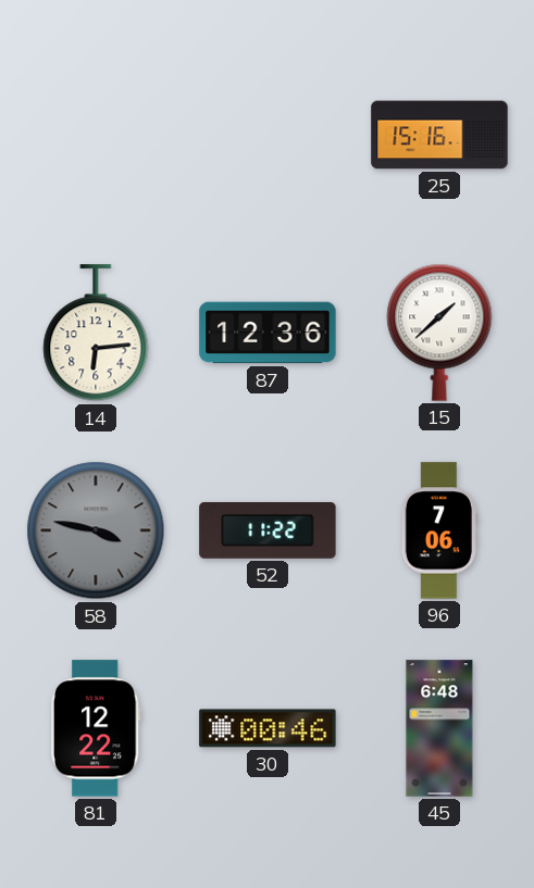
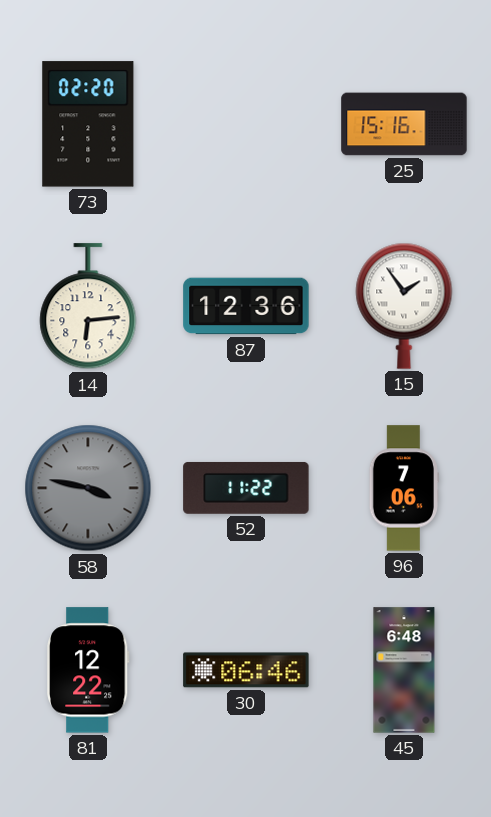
73: none -> 02:20
15: 1:38 -> 1:54
30: 00:46 -> 06:46
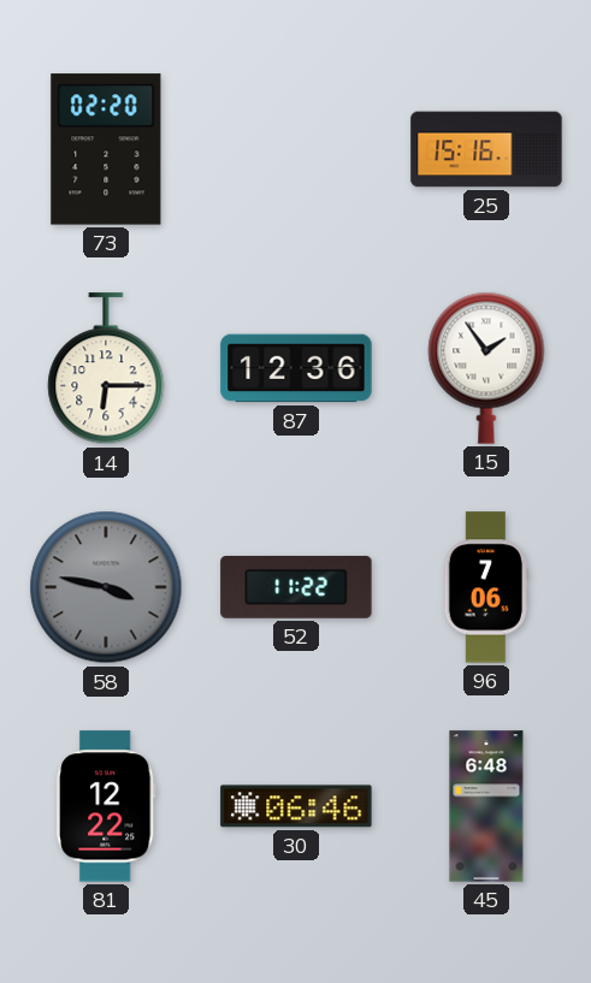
14: 6:14 -> 6:15
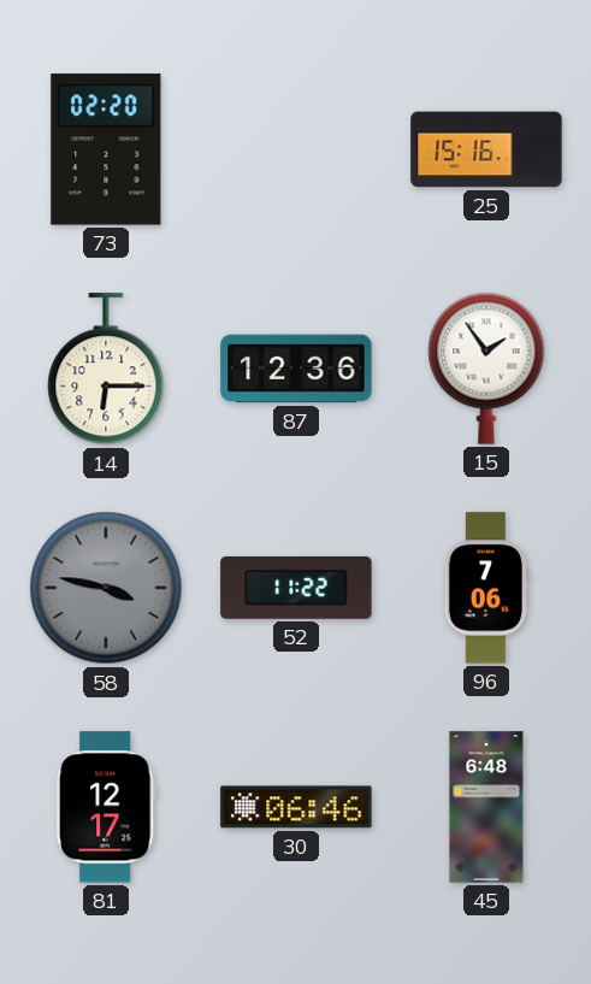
81: 12:22 -> 12:17
